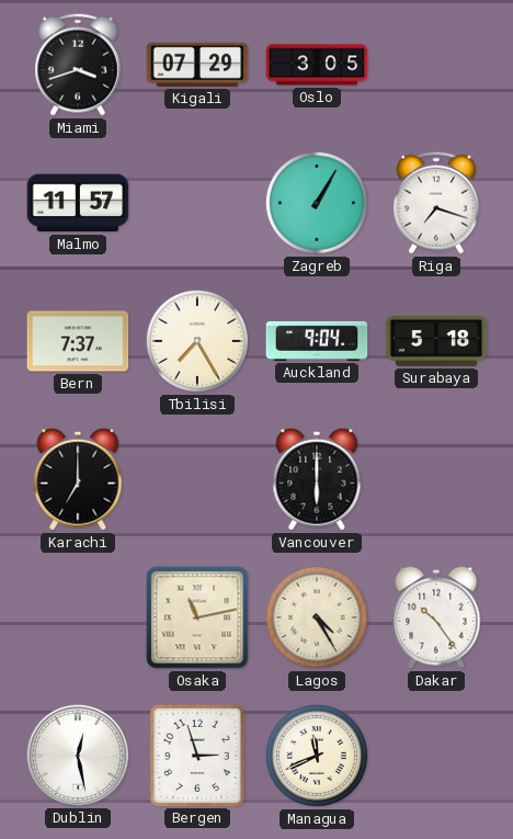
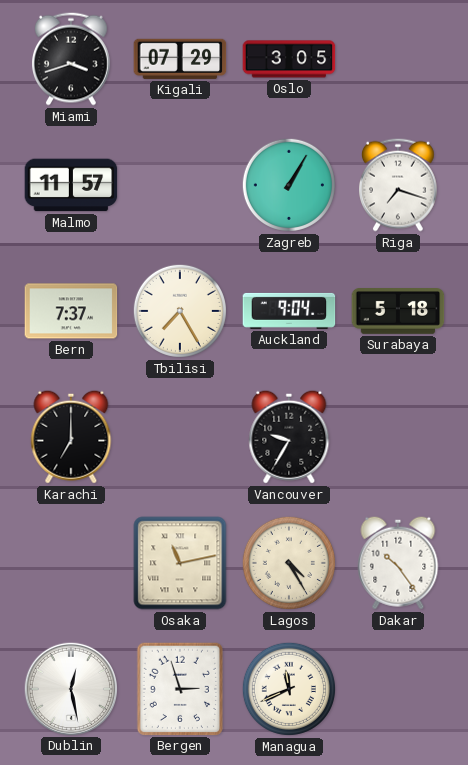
Vancouver: 6:00 -> 9:35
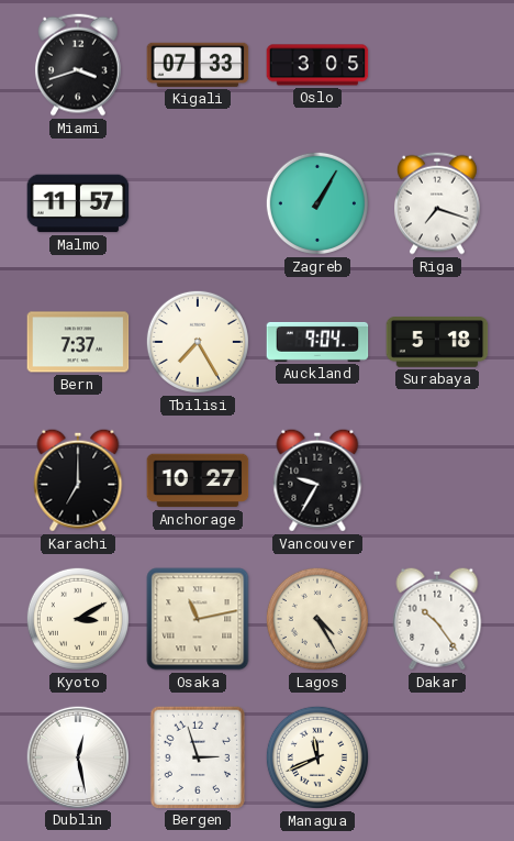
Kigali: 07:29 -> 07:33
Anchorage: none -> 10:27
Kyoto: none -> 3:10
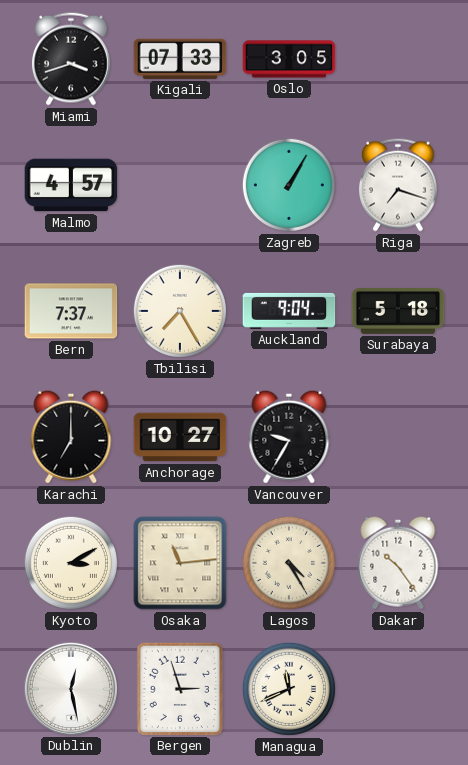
Malmo: 11:57 -> 4:57
Osaka: 11:13 -> 11:14
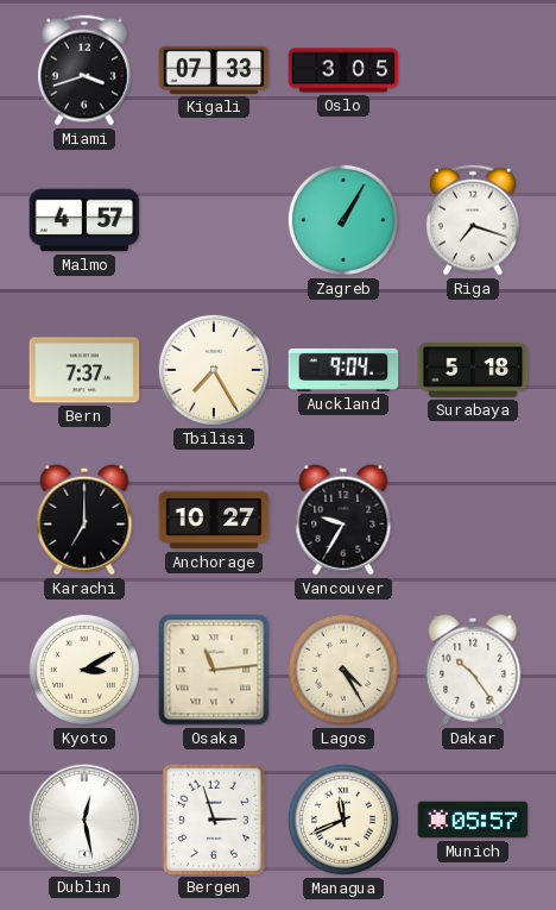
Munich: none -> 05:57
